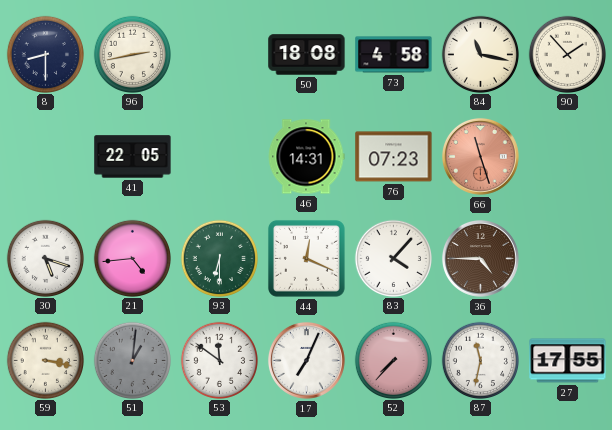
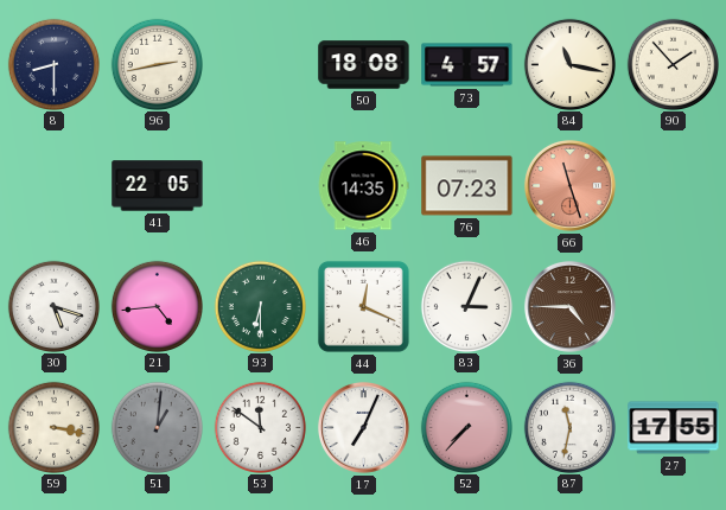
73: 4:58 -> 4:57
46: 14:31 -> 14:35
83: 4:07 -> 3:04
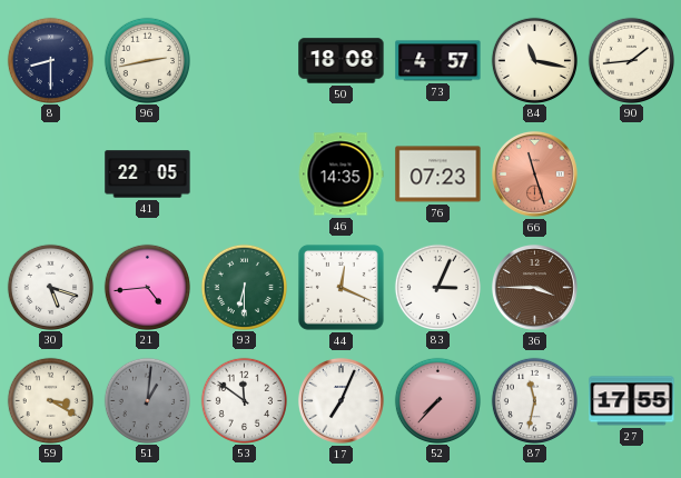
90: 1:53 -> 1:44
36: 4:45 -> 3:45
59: 3:17 -> 3:20
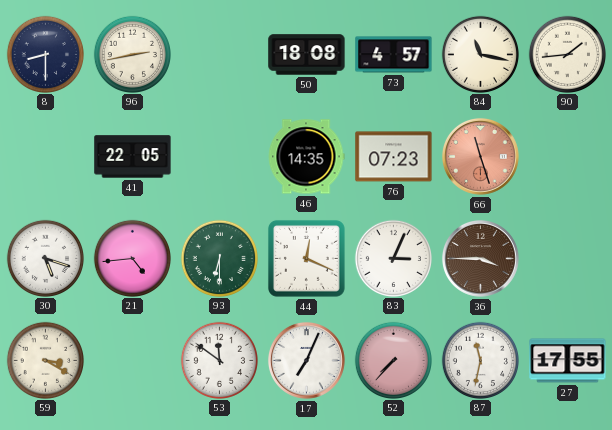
51: 1:01 -> none
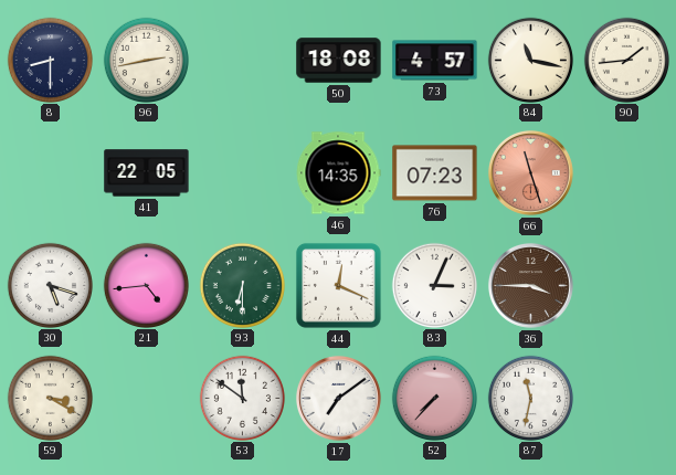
17: 7:04 -> 7:09
27: 17:55 -> none
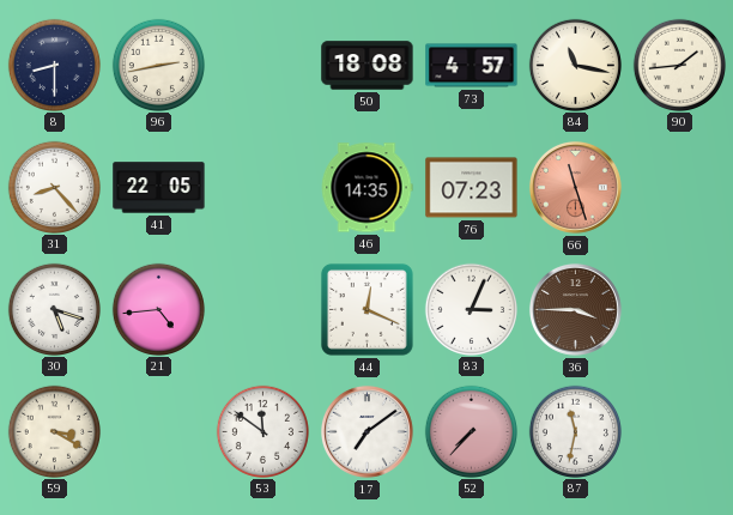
31: none -> 8:23
93: 6:30 -> none
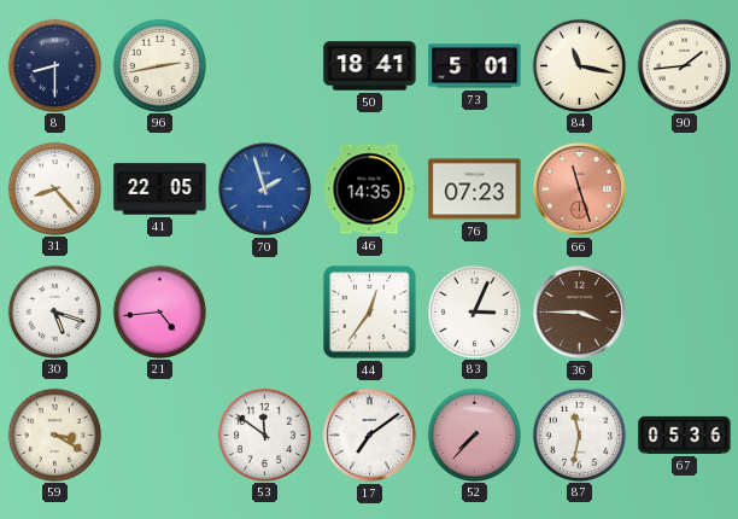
50: 18:08 -> 18:41
73: 4:57 -> 5:01
70: none -> 1:57
44: 12:19 -> 12:36
67: none -> 05:36
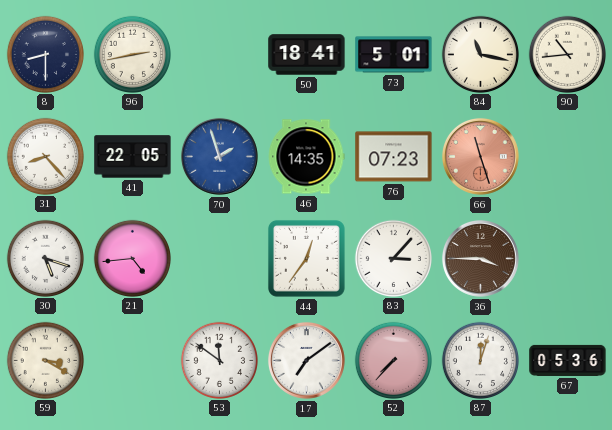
90: 1:44 -> 10:44
83: 3:04 -> 3:07
87: 11:32 -> 12:03
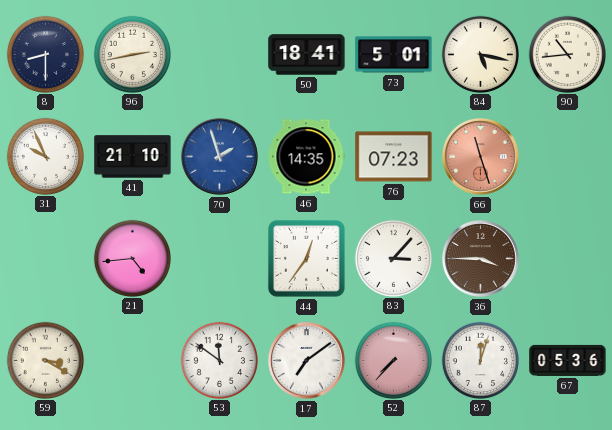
84: 11:17 -> 5:17
31: 8:23 -> 9:56
41: 22:05 -> 21:10
30: 5:18 -> none
